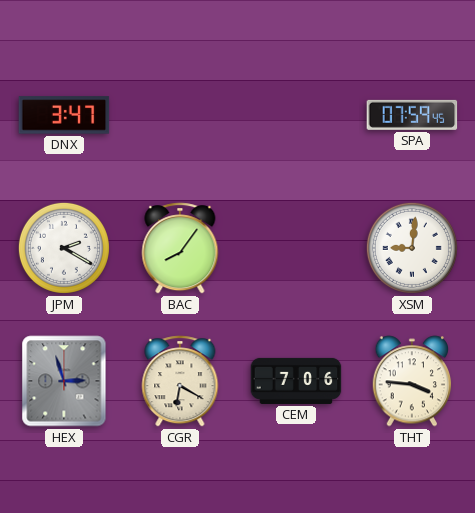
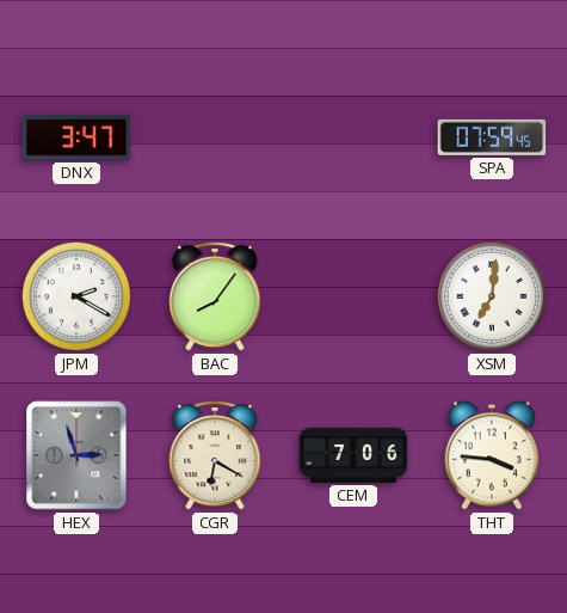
XSM: 9:01 -> 7:01
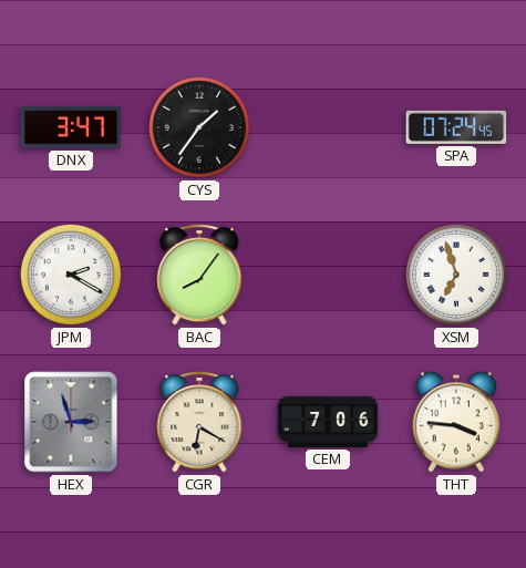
CYS: none -> 1:36
SPA: 07:59 -> 07:24
XSM: 7:01 -> 6:57
